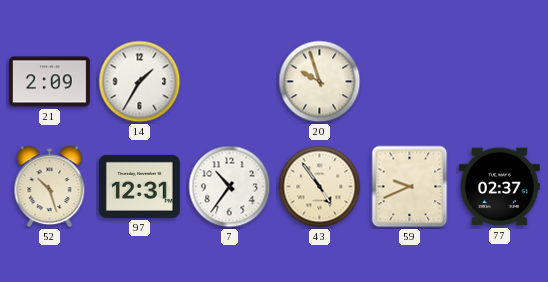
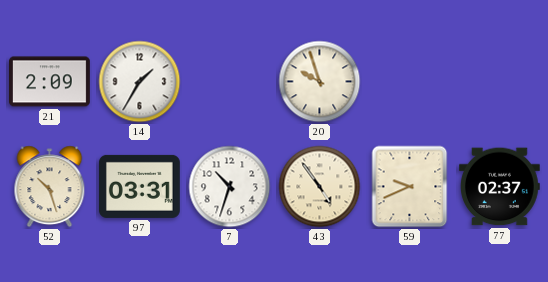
97: 12:31 -> 03:31
7: 10:36 -> 10:33
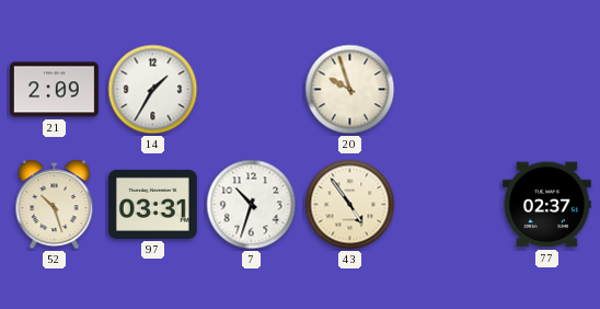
59: 9:41 -> none
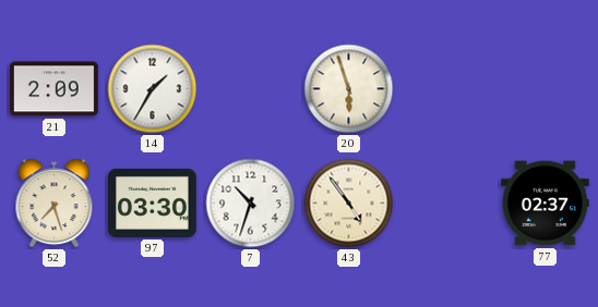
20: 9:57 -> 5:57
52: 10:27 -> 7:27
97: 03:31 -> 03:30
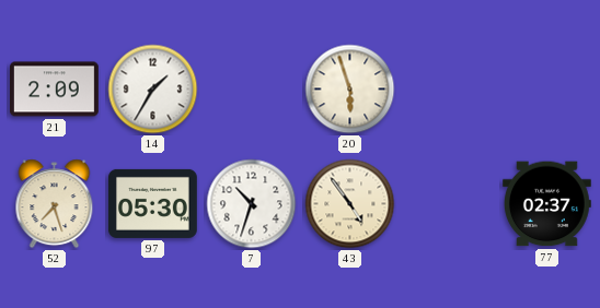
97: 03:30 -> 05:30
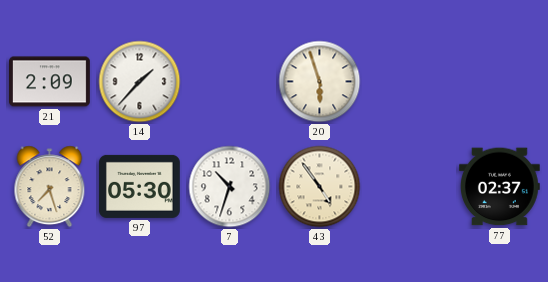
14: 1:35 -> 1:37
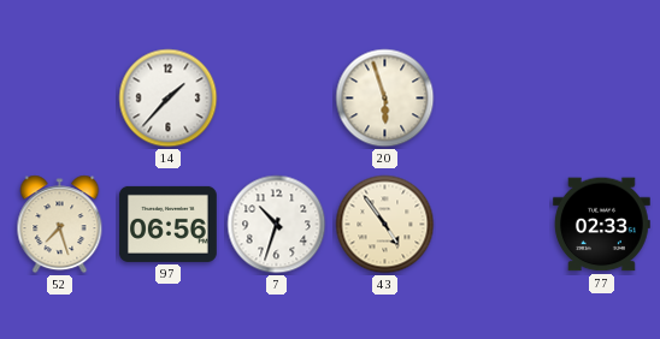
21: 2:09 -> none
97: 05:30 -> 06:56
77: 02:37 -> 02:33
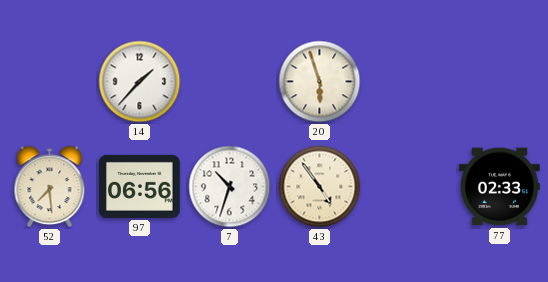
52: 7:27 -> 7:29
